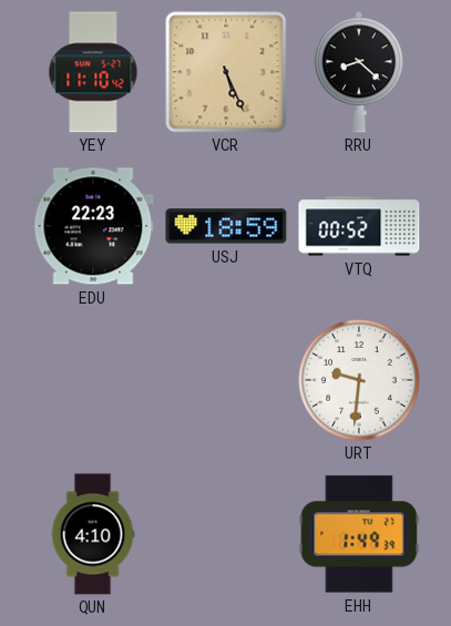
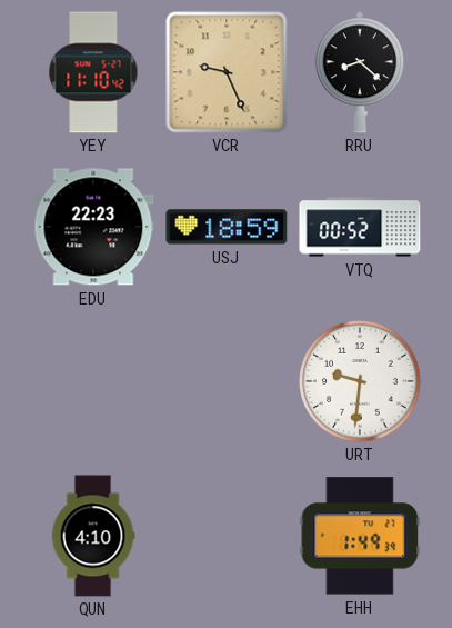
VCR: 5:26 -> 9:26
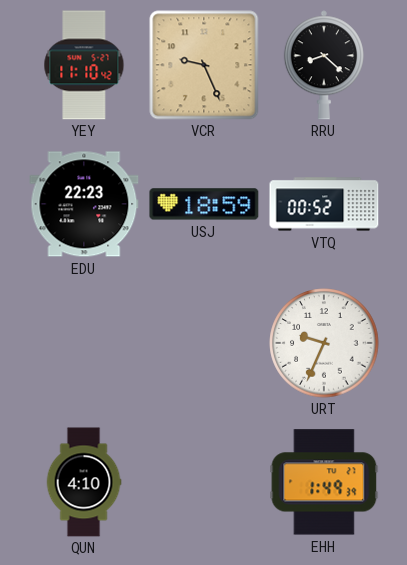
URT: 9:31 -> 9:34
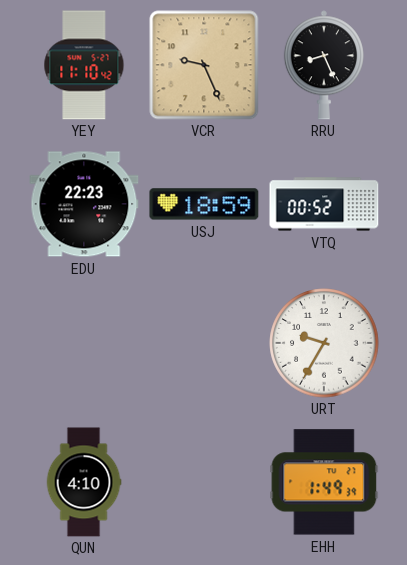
RRU: 8:22 -> 8:26
URT: 9:34 -> 9:35
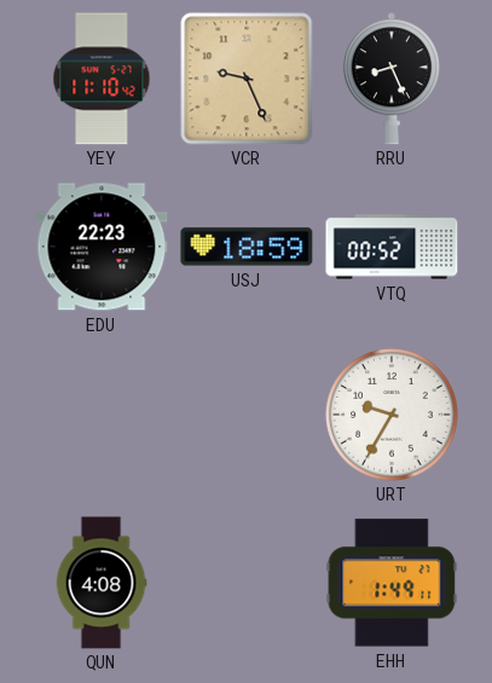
QUN: 4:10 -> 4:08
EHH: 1:49:39 -> 1:49:11
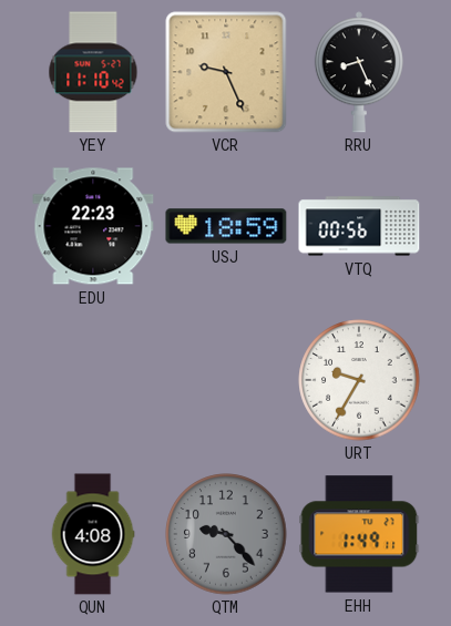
VTQ: 00:52 -> 00:56
QTM: none -> 9:23
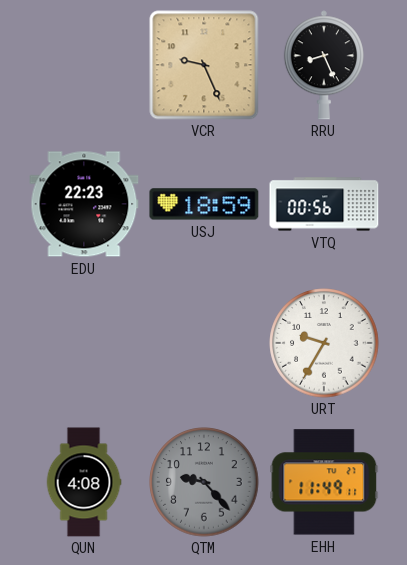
YEY: 11:10 -> none
EHH: 1:49 -> 11:49
